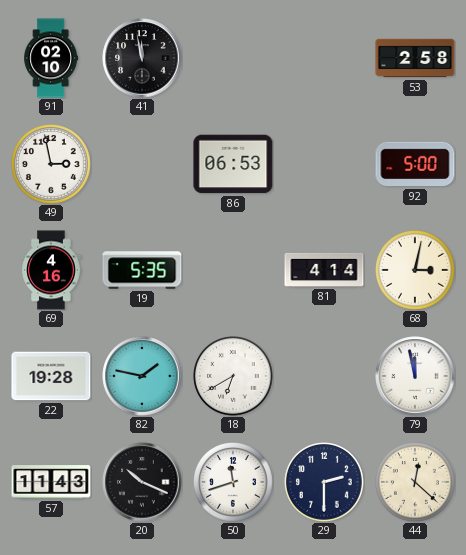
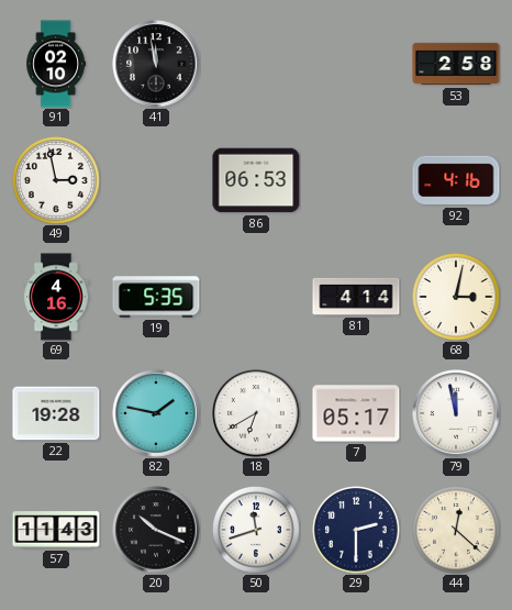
92: 5:00 -> 4:16
7: none -> 05:17
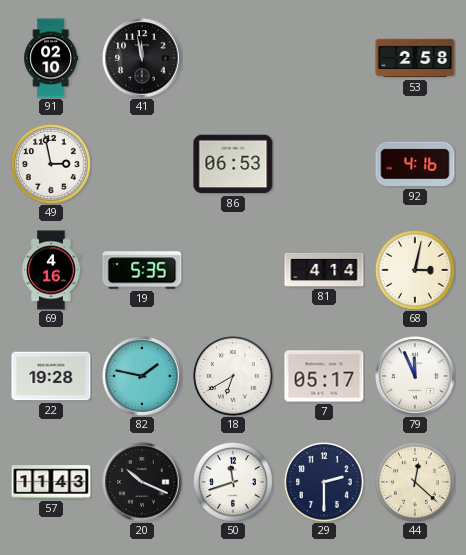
79: 11:58 -> 11:56
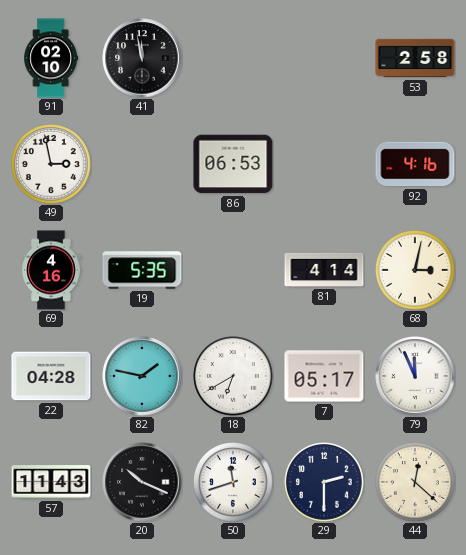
22: 19:28 -> 04:28
